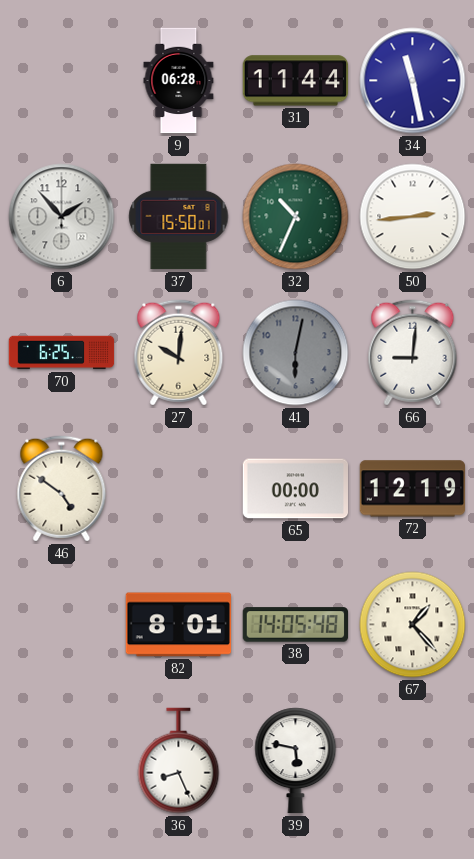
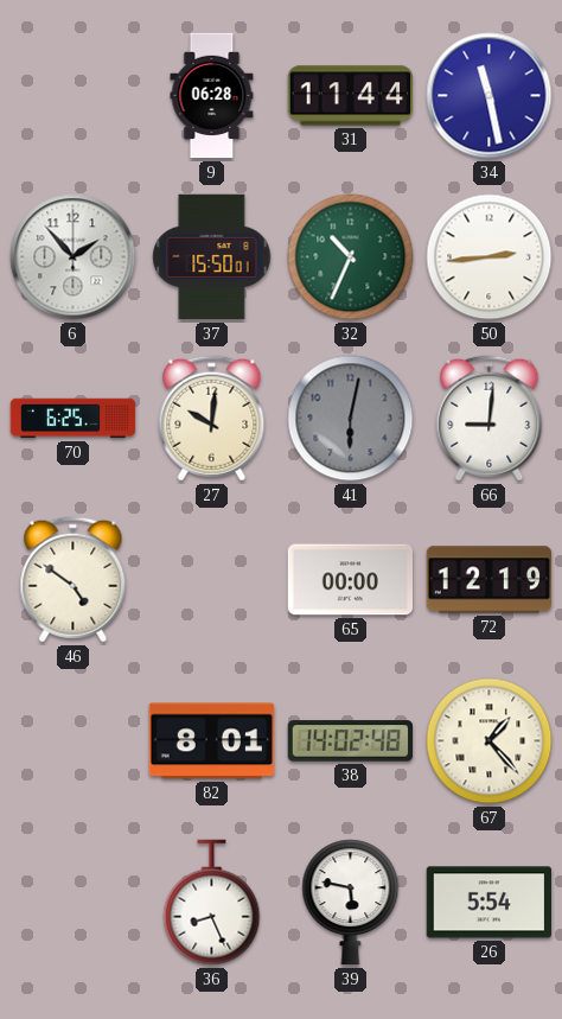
38: 14:05 -> 14:02
26: none -> 5:54
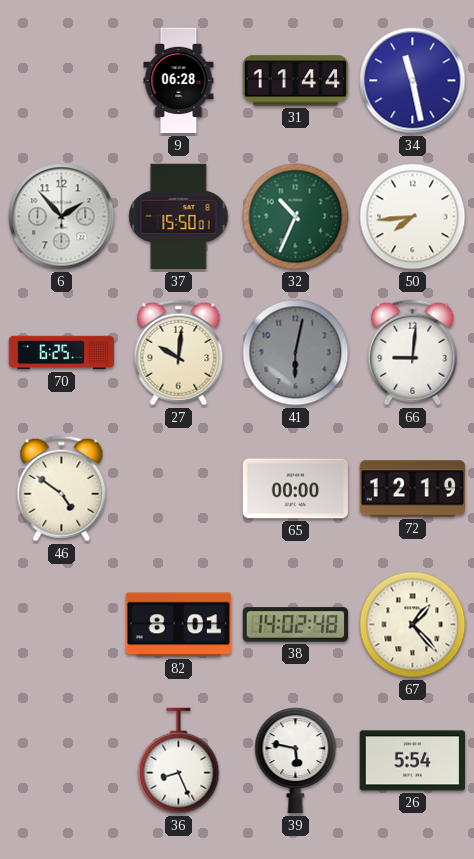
50: 2:44 -> 7:44
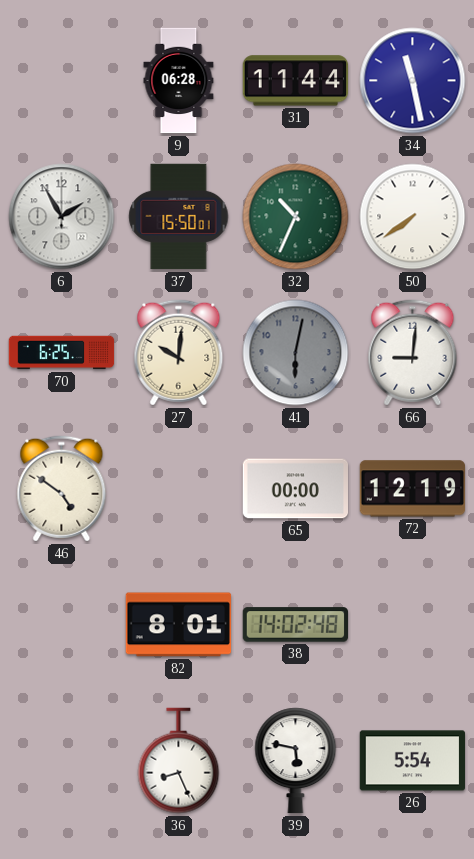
6: 1:53 -> 1:55
50: 7:44 -> 7:39
67: 1:23 -> none
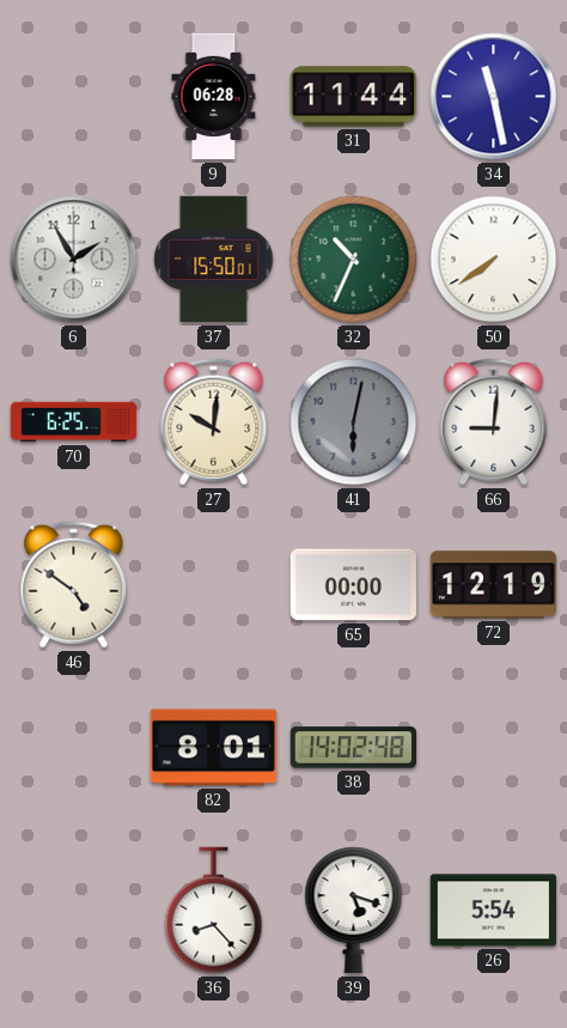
36: 8:26 -> 8:23
39: 5:47 -> 5:18
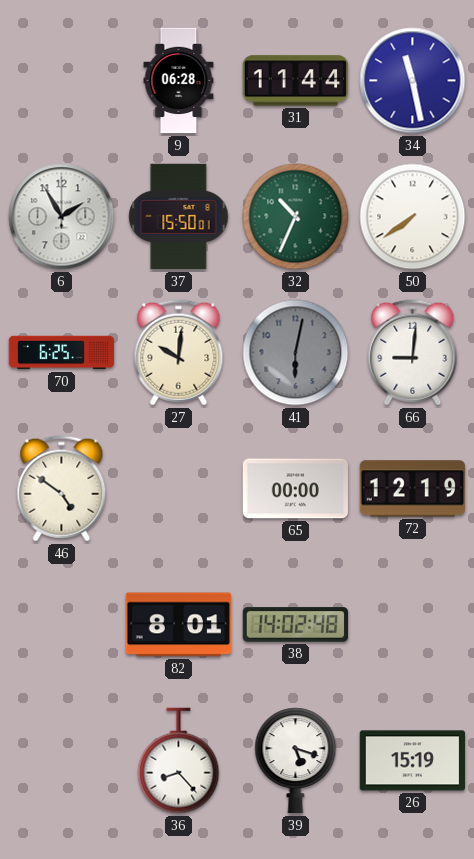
26: 5:54 -> 15:19
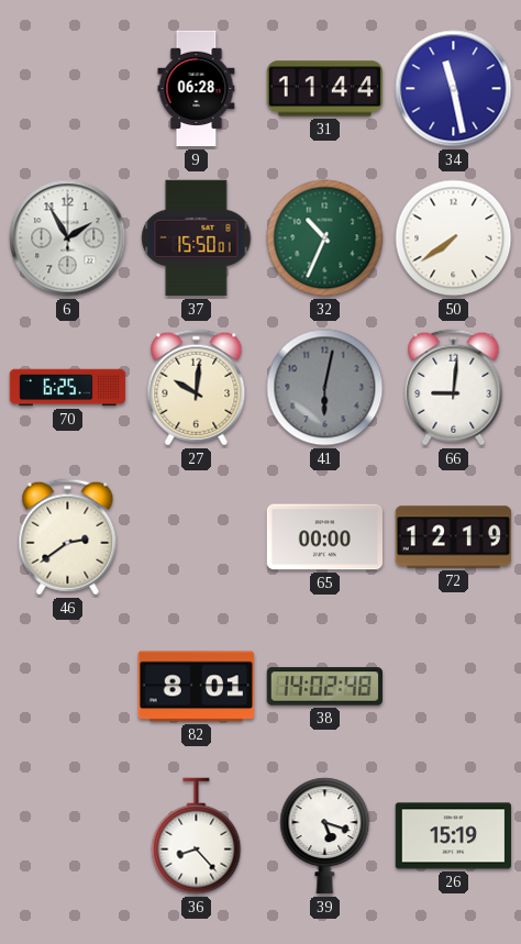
46: 4:51 -> 2:39
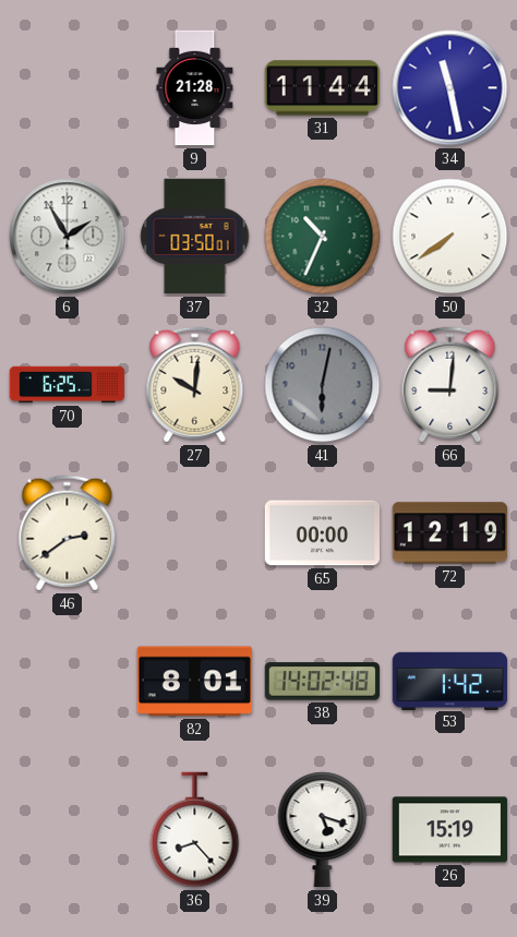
9: 06:28 -> 21:28
37: 15:50 -> 03:50
53: none -> 1:42
